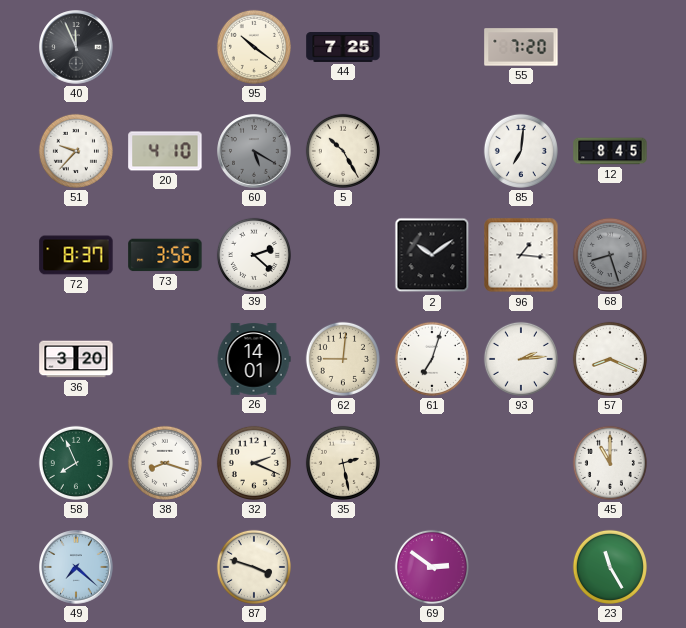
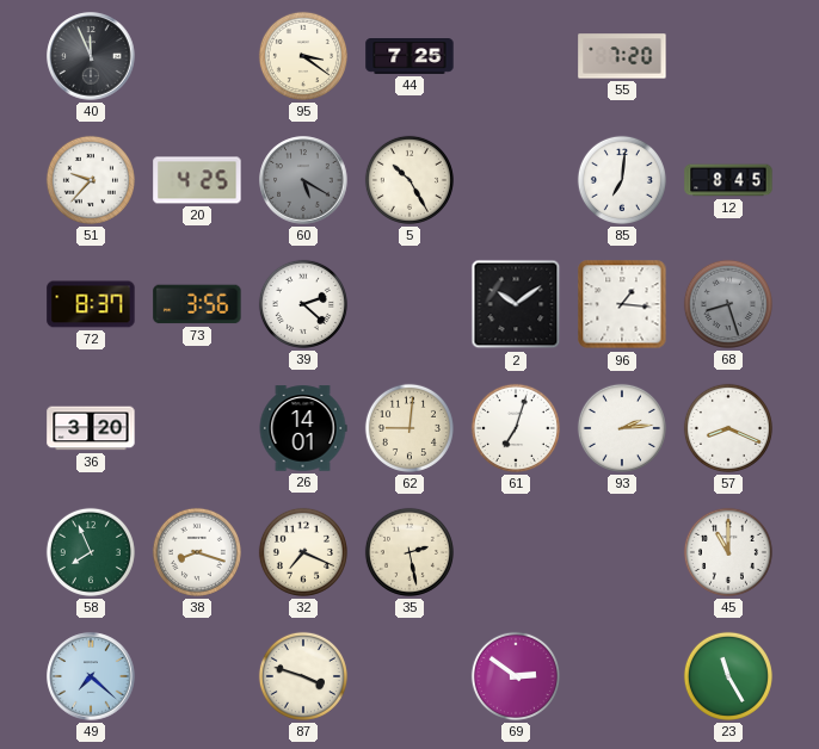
95: 10:21 -> 3:21
20: 4:10 -> 4:25
32: 2:19 -> 7:19
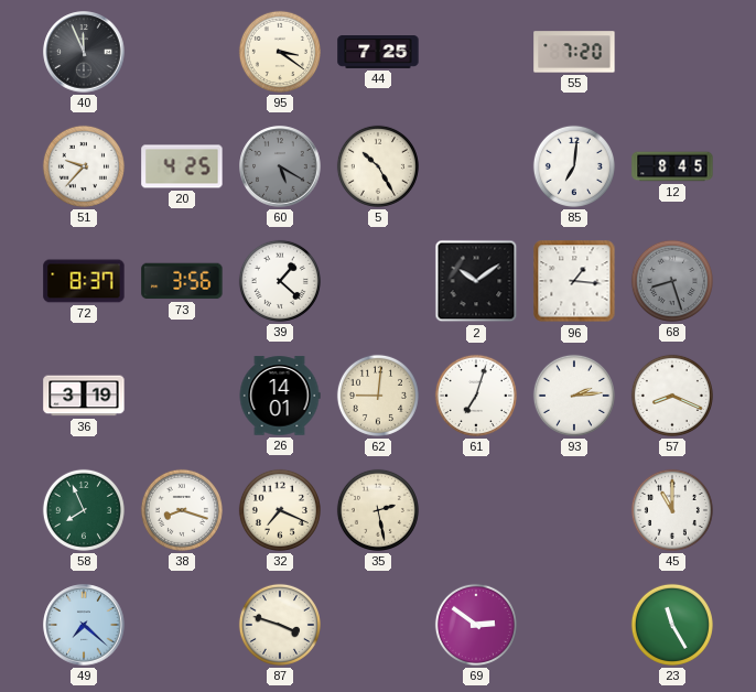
39: 2:22 -> 1:22
36: 3:20 -> 3:19
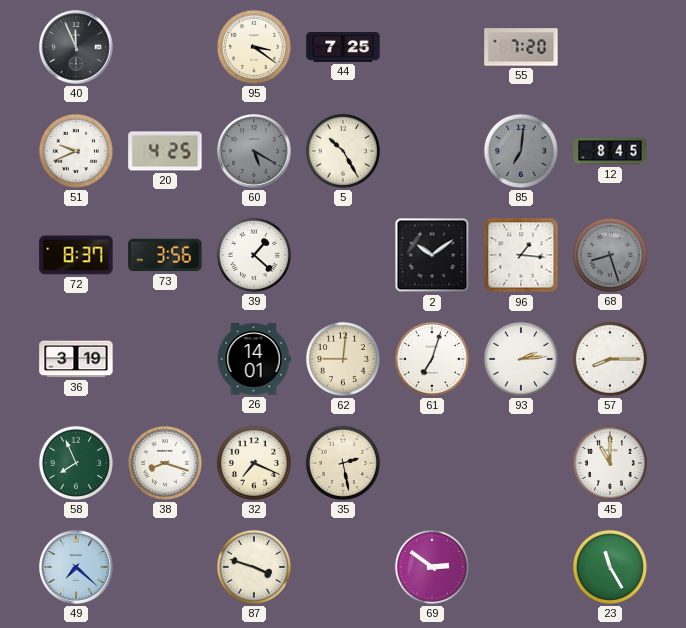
51: 9:37 -> 9:41
85 dial: white -> grey
57: 8:19 -> 8:15
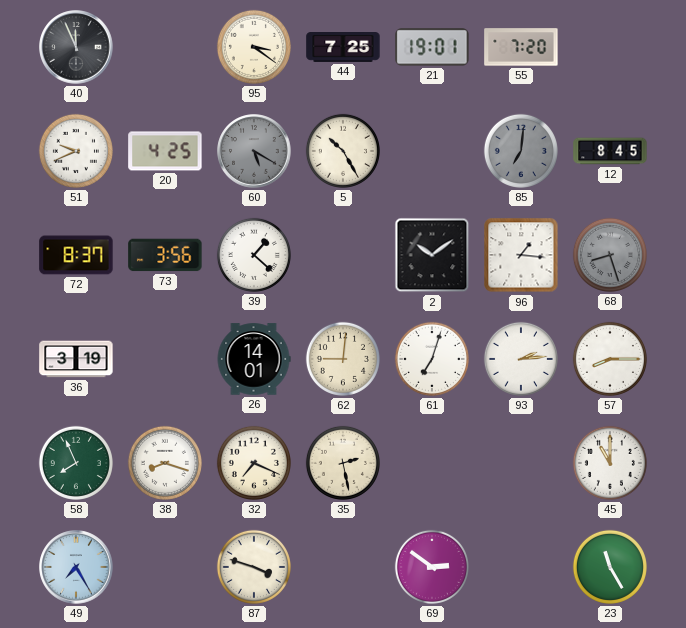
21: none -> 19:01
49: 7:22 -> 7:25
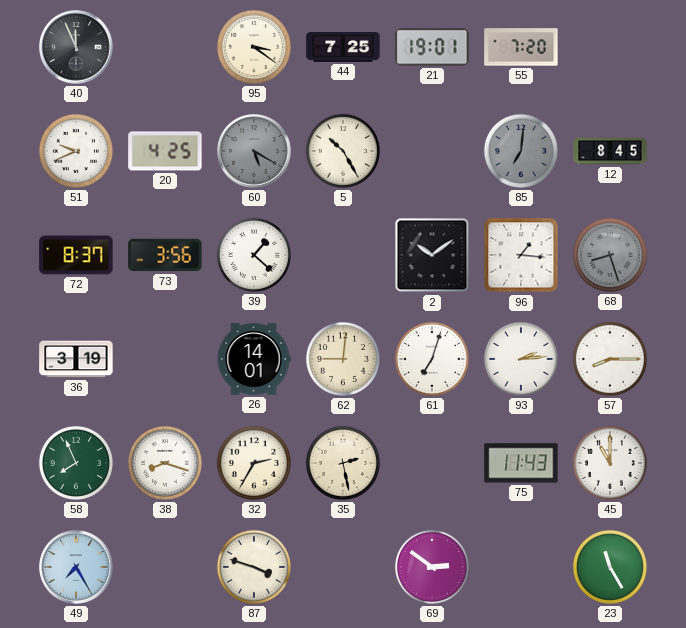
32: 7:19 -> 2:35
75: none -> 11:43
